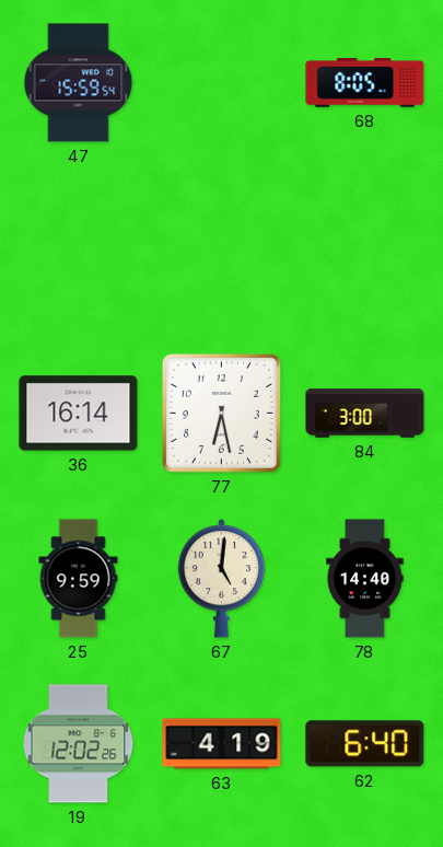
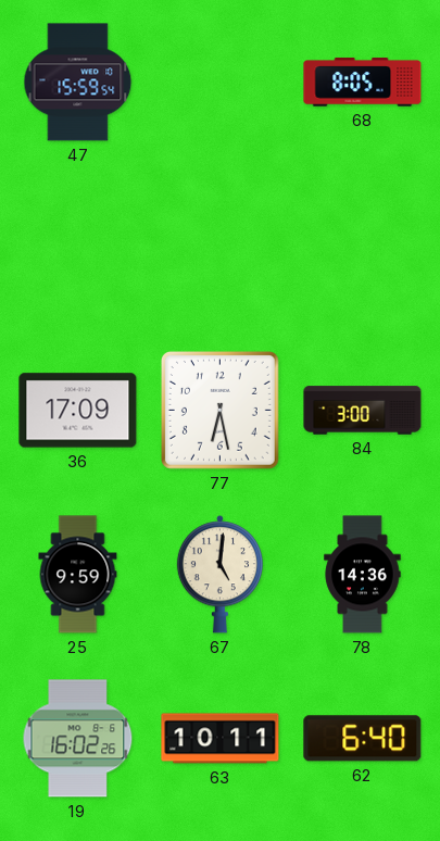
36: 16:14 -> 17:09
78: 14:40 -> 14:36
19: 12:02 -> 16:02
63: 4:19 -> 10:11
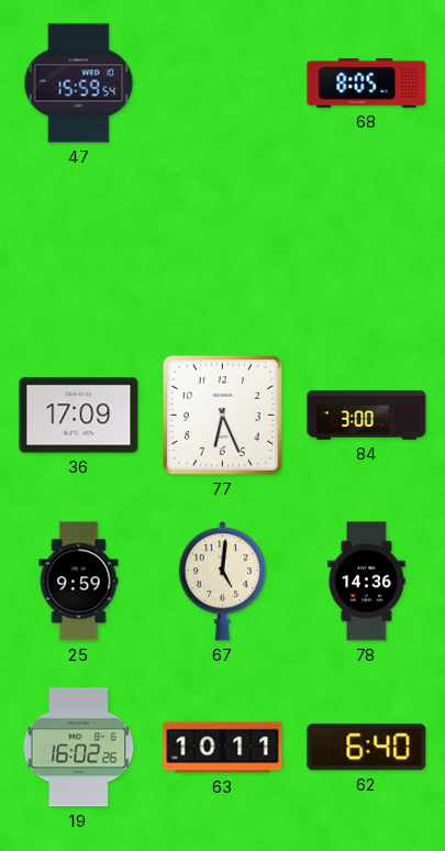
77: 6:28 -> 6:26
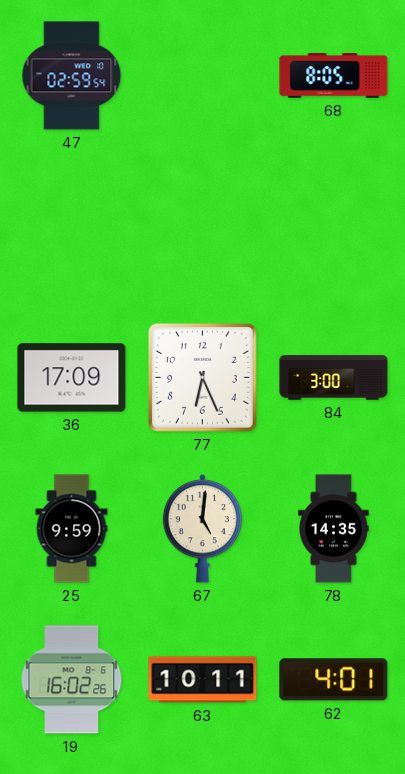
47: 15:59 -> 02:59
78: 14:36 -> 14:35
62: 6:40 -> 4:01
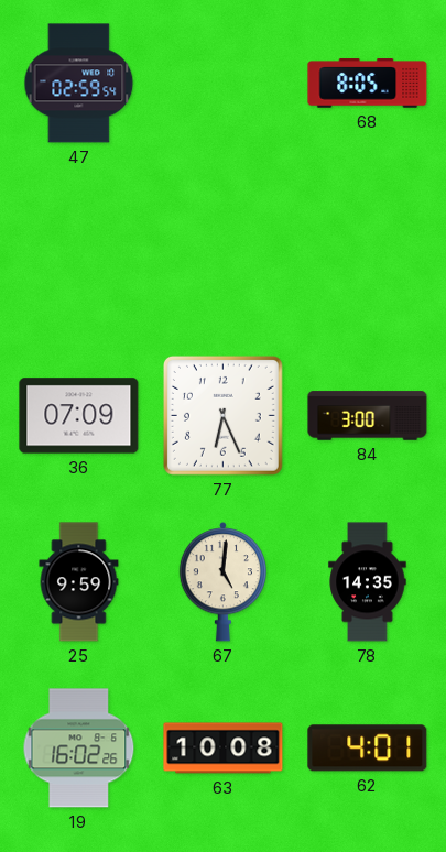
36: 17:09 -> 07:09
63: 10:11 -> 10:08
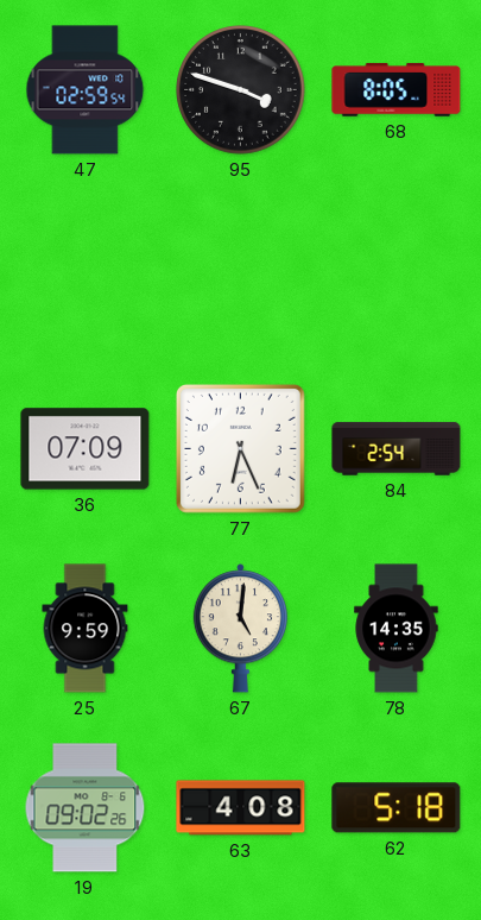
95: none -> 3:48
84: 3:00 -> 2:54
19: 16:02 -> 09:02
63: 10:08 -> 4:08
62: 4:01 -> 5:18
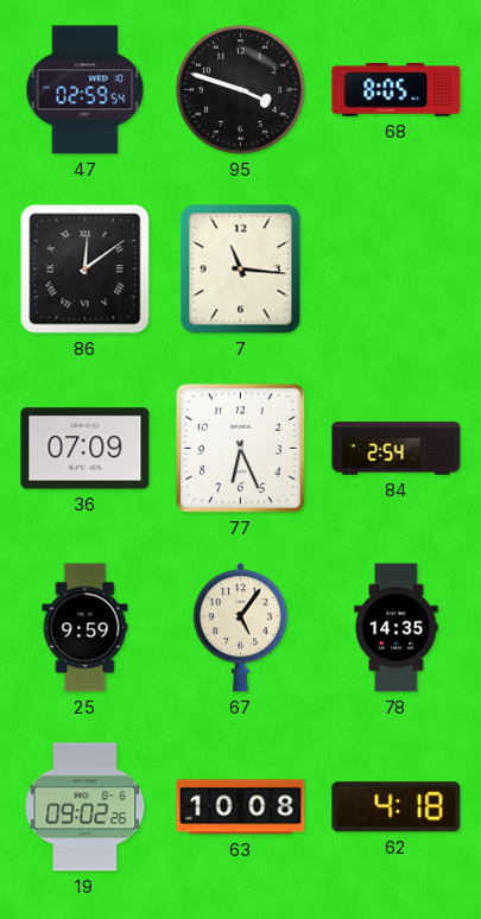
86: none -> 12:09
7: none -> 11:16
67: 5:01 -> 5:06
63: 4:08 -> 10:08
62: 5:18 -> 4:18
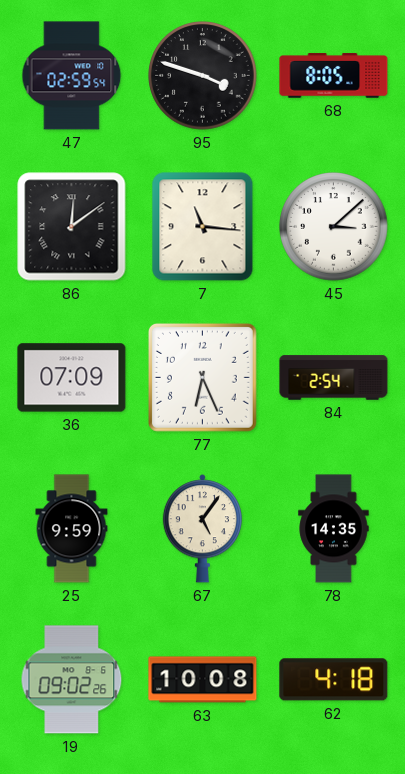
45: none -> 3:08
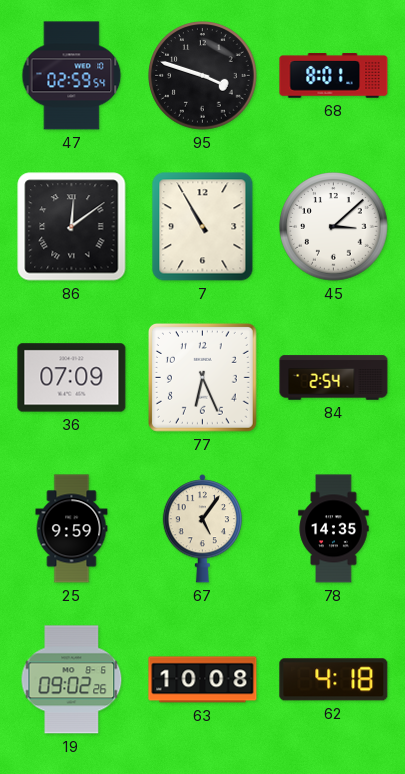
68: 8:05 -> 8:01
7: 11:16 -> 10:55
